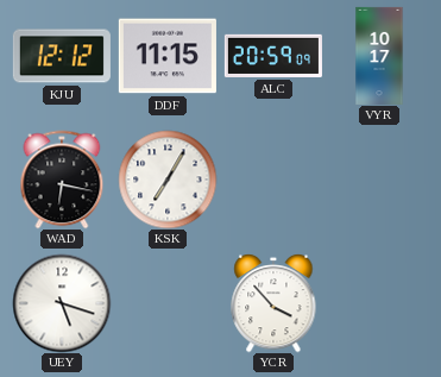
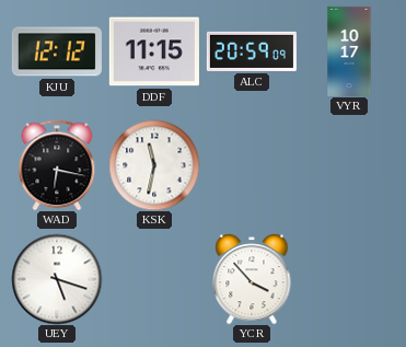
KSK: 7:05 -> 11:32
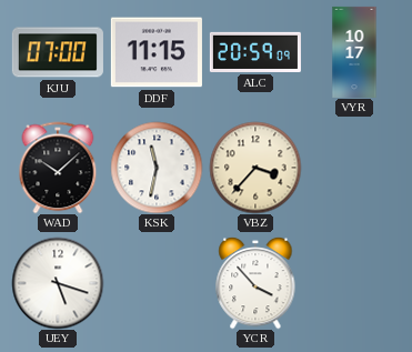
KJU: 12:12 -> 07:00
WAD: 6:17 -> 10:08
VBZ: none -> 3:37
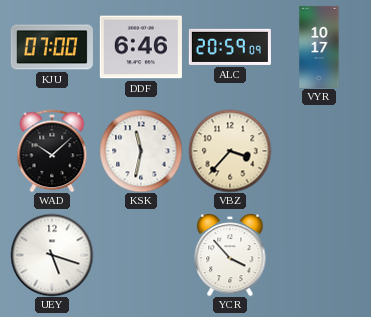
DDF: 11:15 -> 6:46
